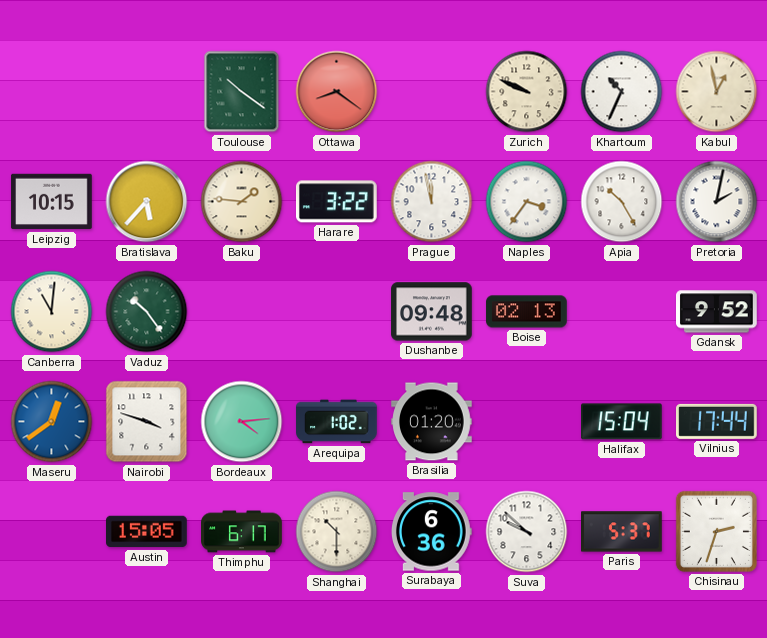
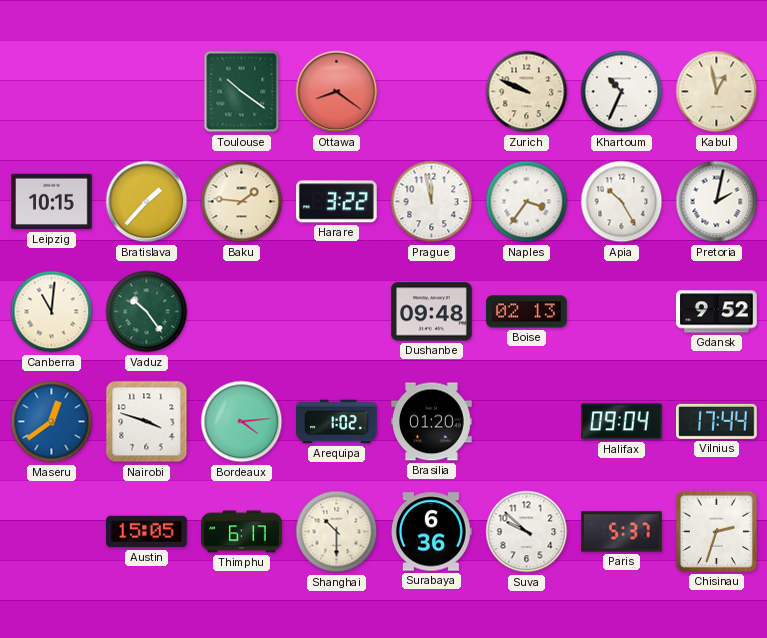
Bratislava: 5:37 -> 1:37
Halifax: 15:04 -> 09:04
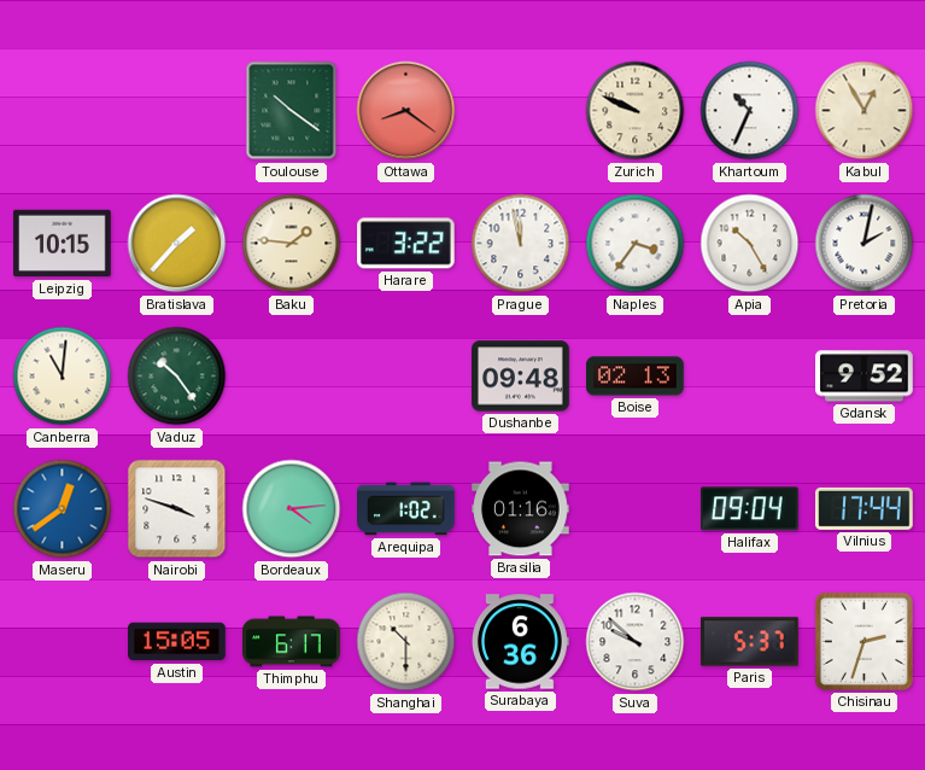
Kabul: 12:58 -> 12:55
Brasilia: 01:20 -> 01:16
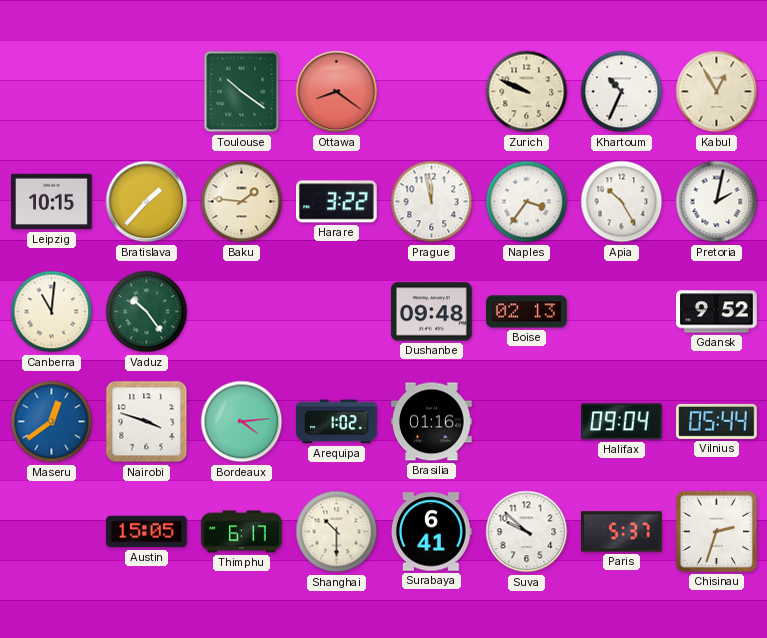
Vilnius: 17:44 -> 05:44
Surabaya: 6:36 -> 6:41
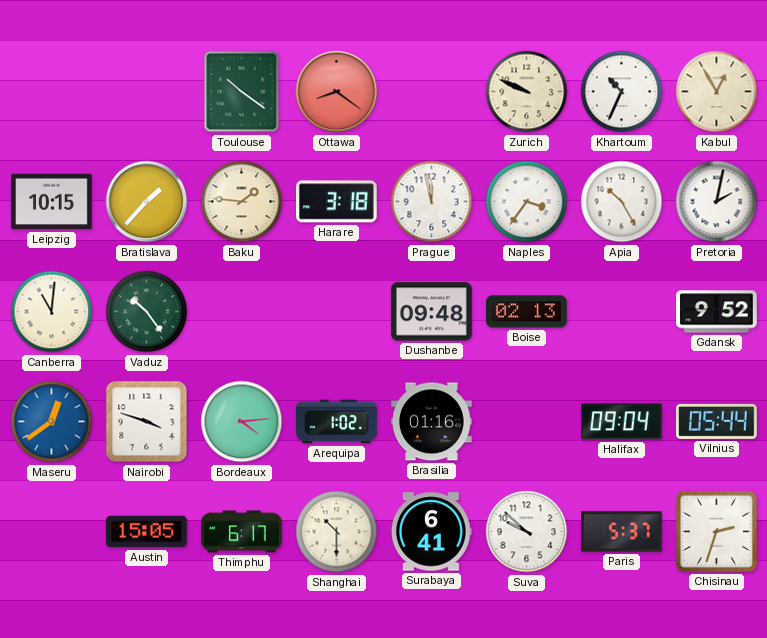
Harare: 3:22 -> 3:18
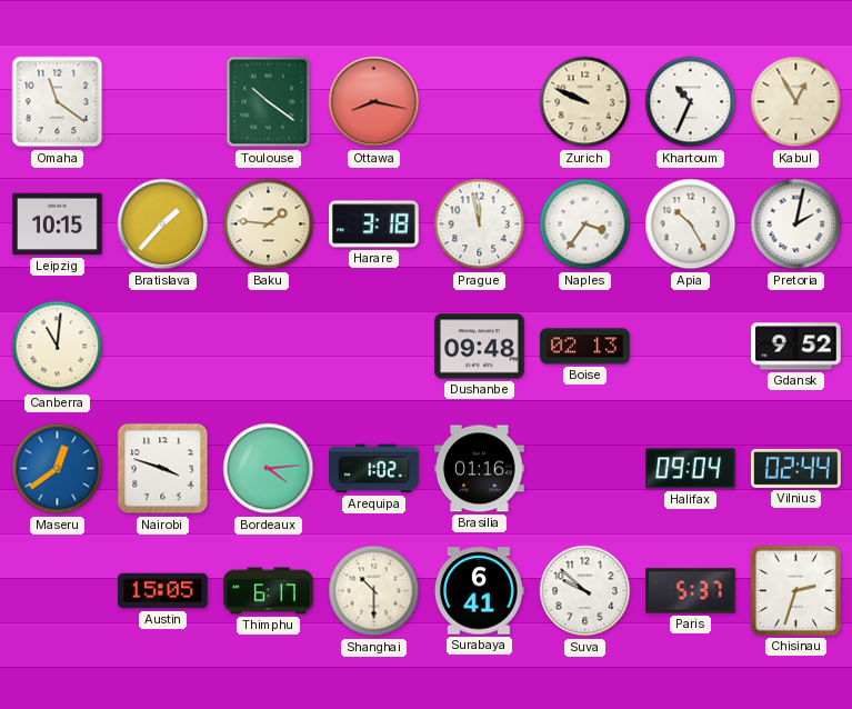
Omaha: none -> 11:21
Ottawa: 8:21 -> 8:17
Vaduz: 10:24 -> none
Vilnius: 05:44 -> 02:44
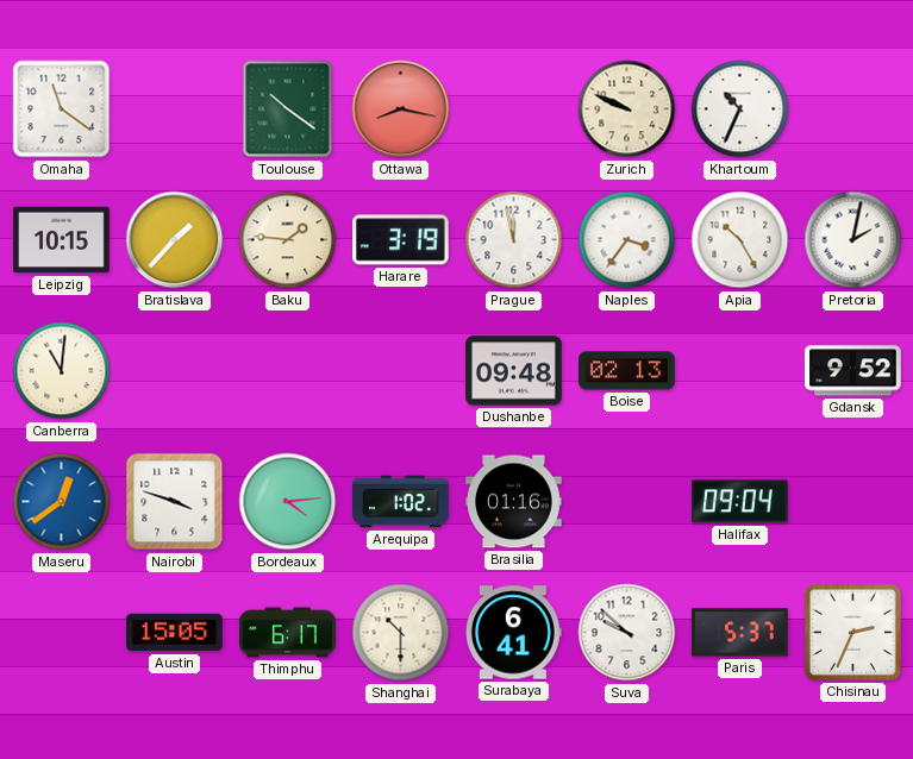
Kabul: 12:55 -> none
Harare: 3:18 -> 3:19
Vilnius: 02:44 -> none
Chisinau: 2:33 -> 2:34
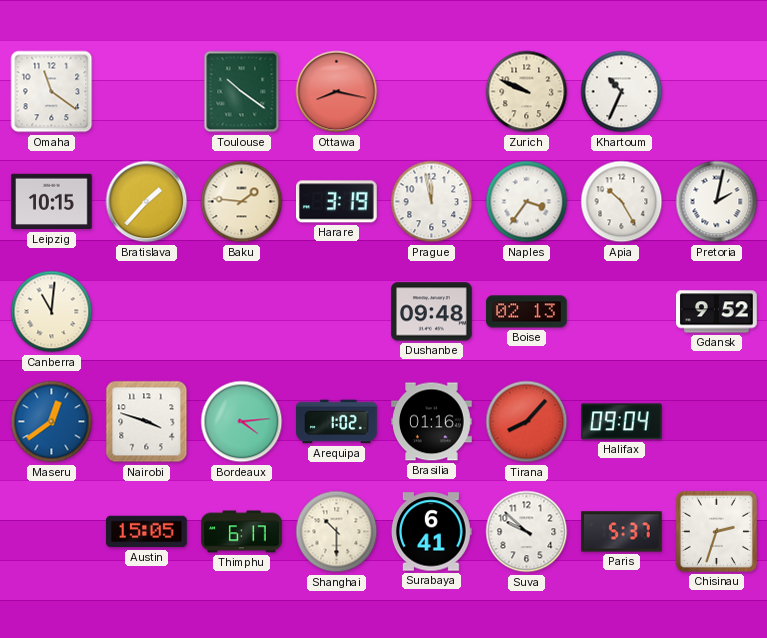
Tirana: none -> 8:07
Chisinau: 2:34 -> 2:33
